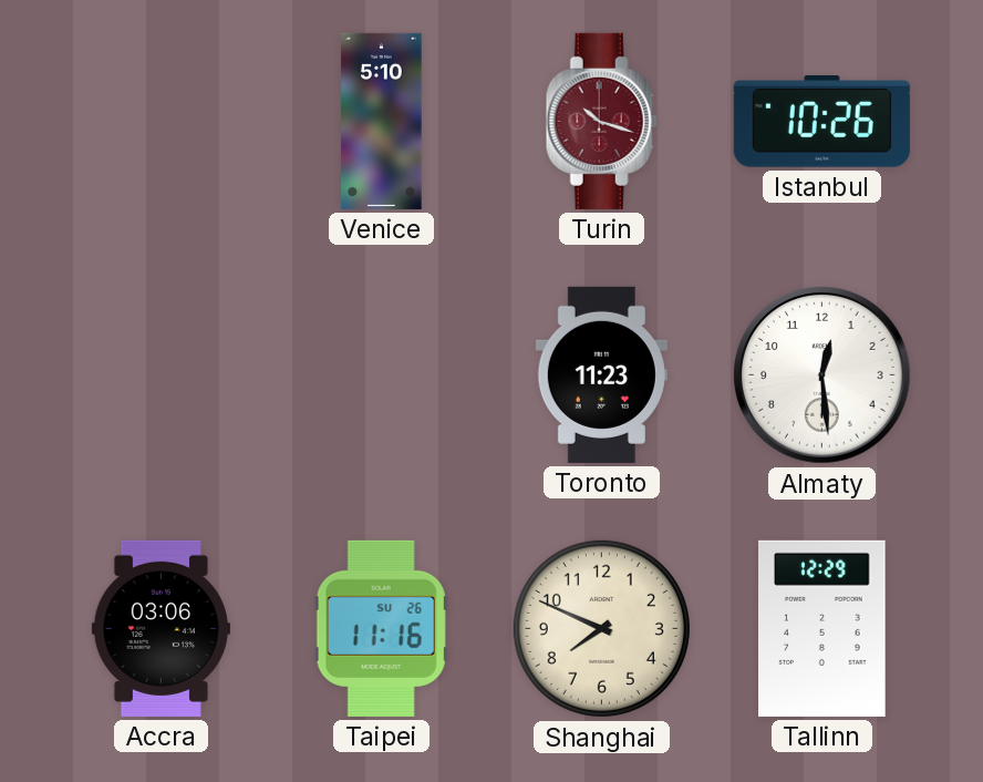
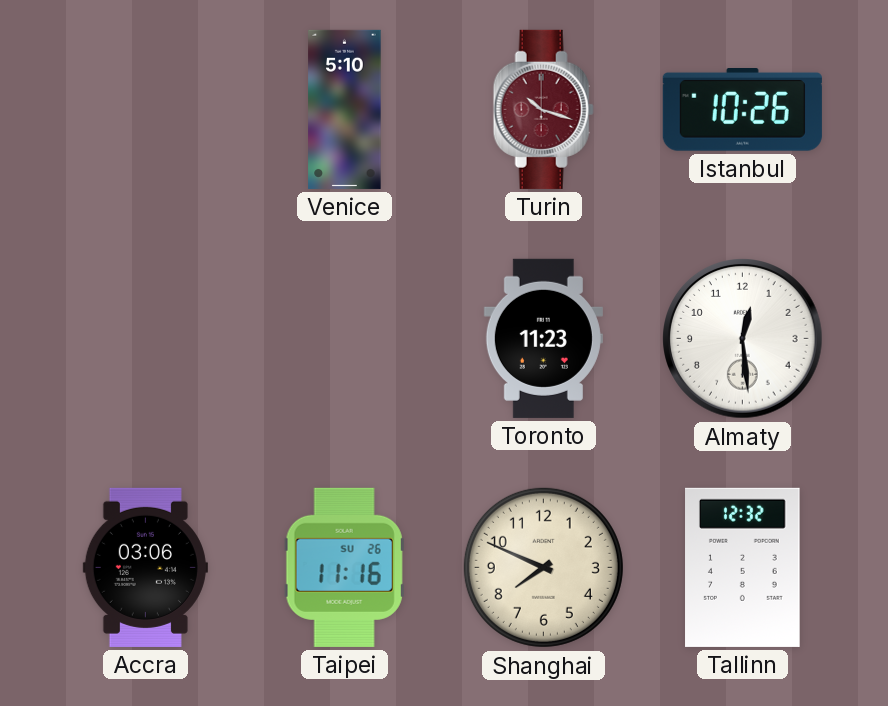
Tallinn: 12:29 -> 12:32
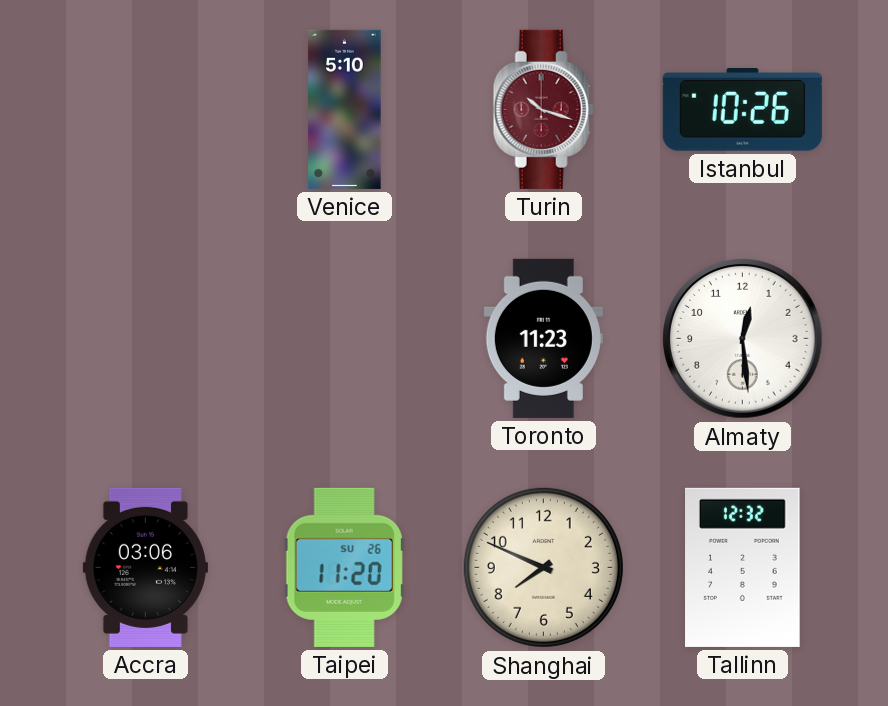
Taipei: 11:16 -> 11:20
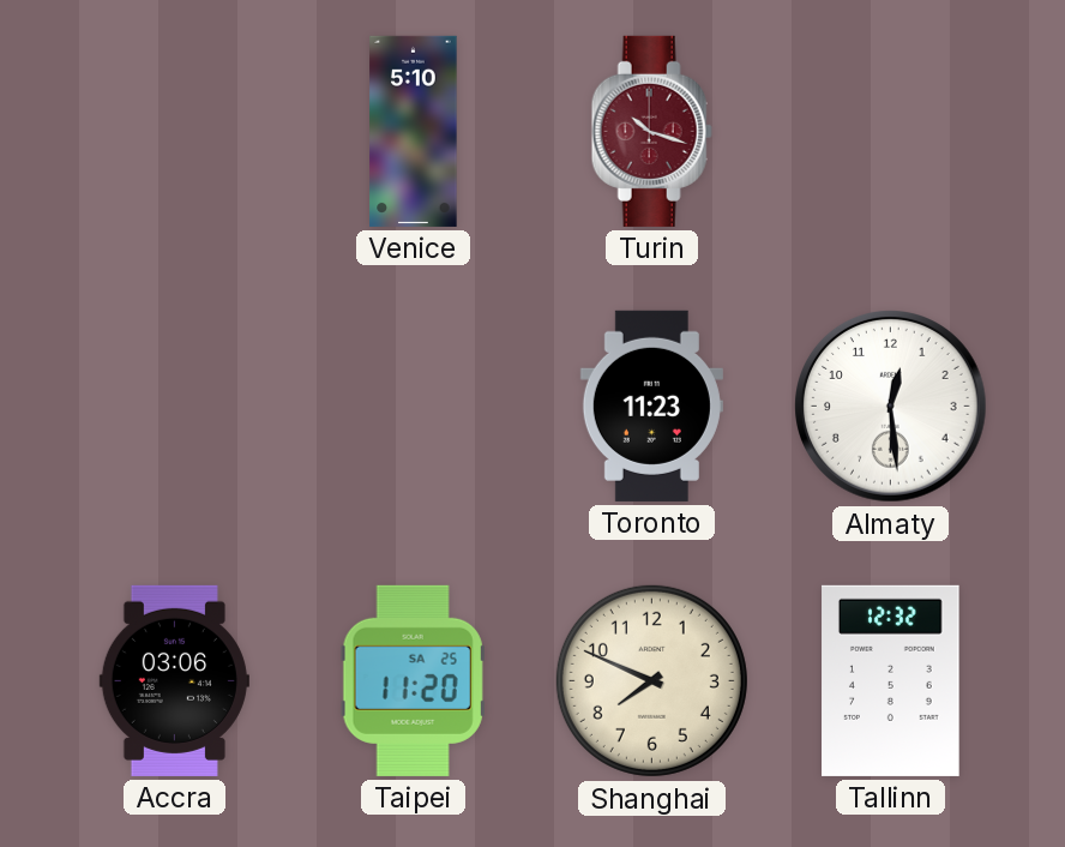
Istanbul: 10:26 -> none
Taipei date: SU 26 -> SA 25
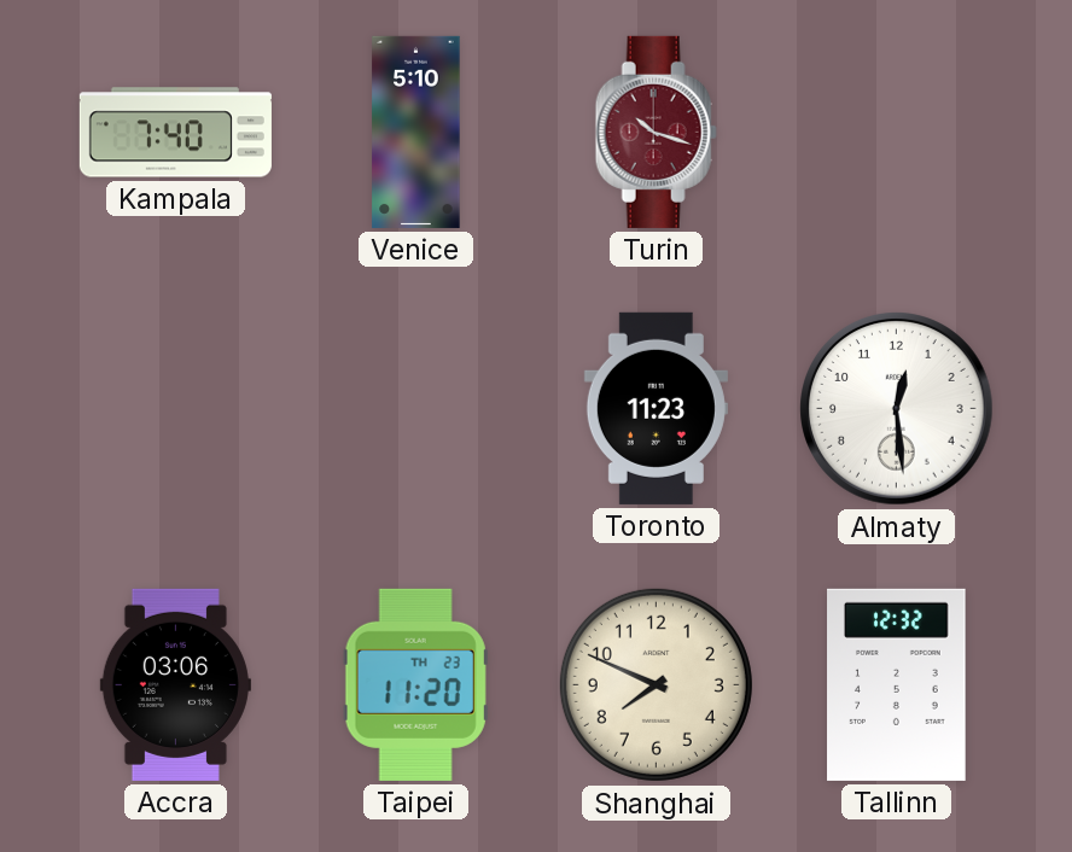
Kampala: none -> 7:40
Taipei date: SA 25 -> TH 23
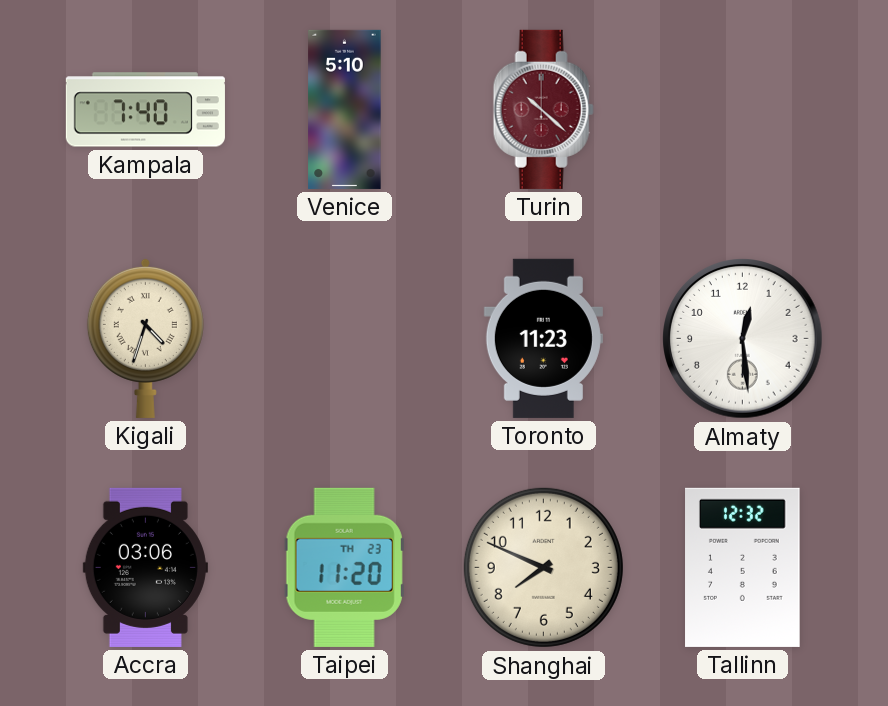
Turin: 10:18 -> 10:22
Kigali: none -> 4:33
